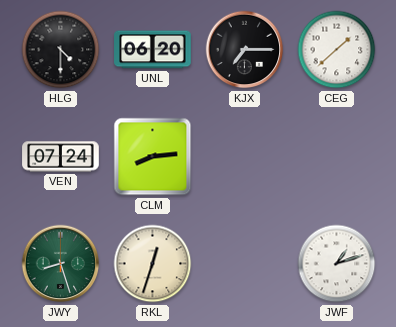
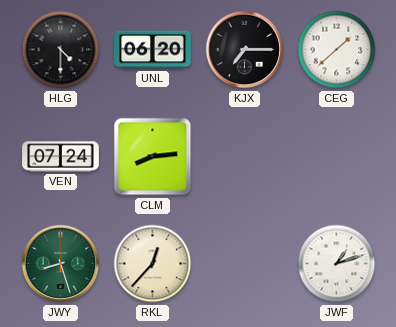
RKL: 12:33 -> 12:37
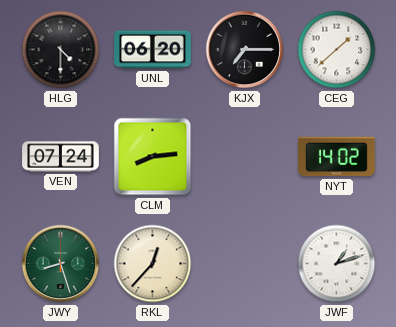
NYT: none -> 14:02
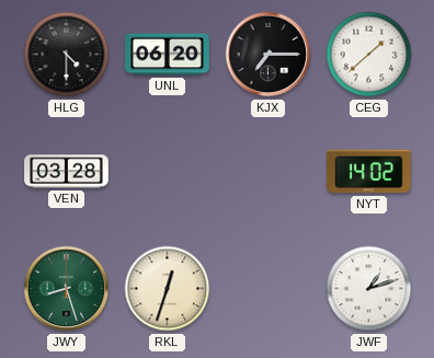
VEN: 07:24 -> 03:28
CLM: 8:14 -> none
RKL: 12:37 -> 12:33
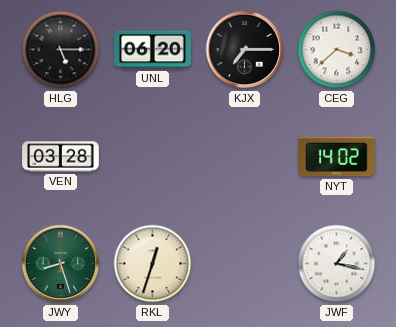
HLG: 4:30 -> 5:15
CEG: 1:38 -> 3:38
JWF: 1:12 -> 1:17
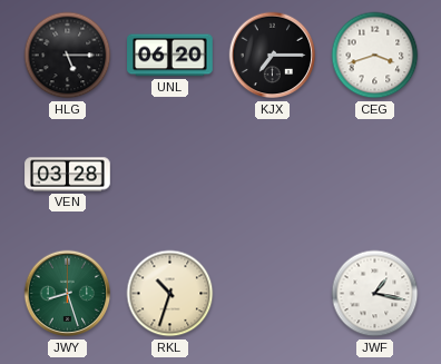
CEG: 3:38 -> 3:42
NYT: 14:02 -> none
RKL: 12:33 -> 10:33
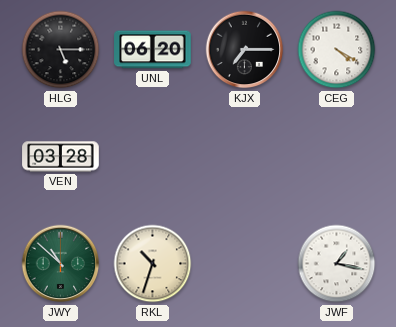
CEG: 3:42 -> 4:20
JWY: 8:27 -> 10:52
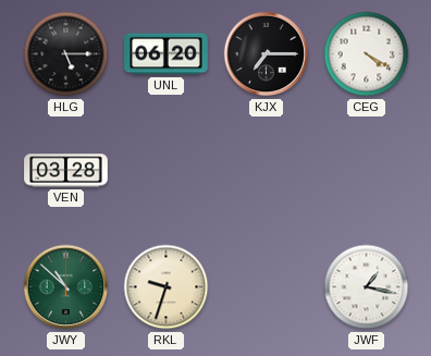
RKL: 10:33 -> 9:33
